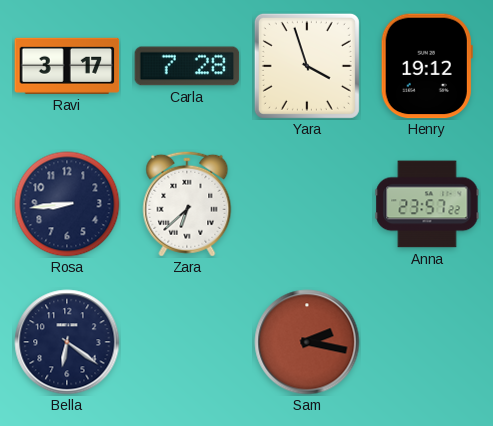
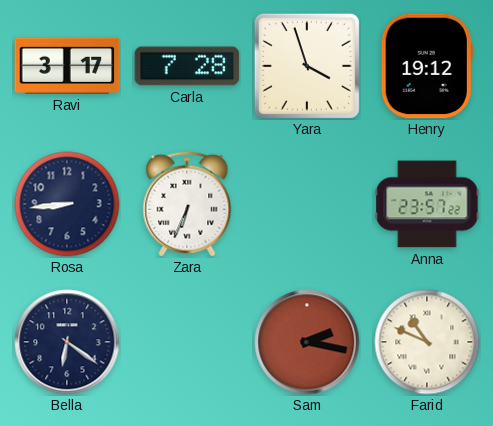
Zara: 6:38 -> 6:34
Farid: none -> 10:49
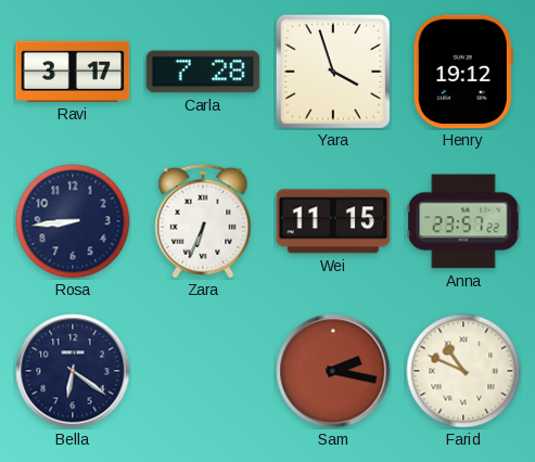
Wei: none -> 11:15
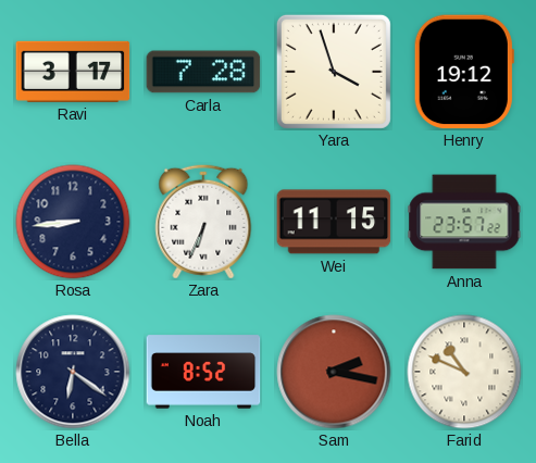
Noah: none -> 8:52
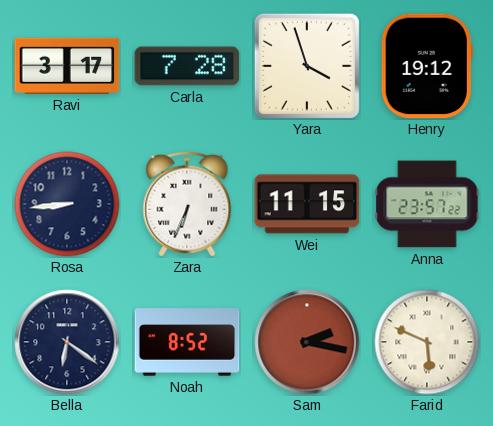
Farid: 10:49 -> 5:49
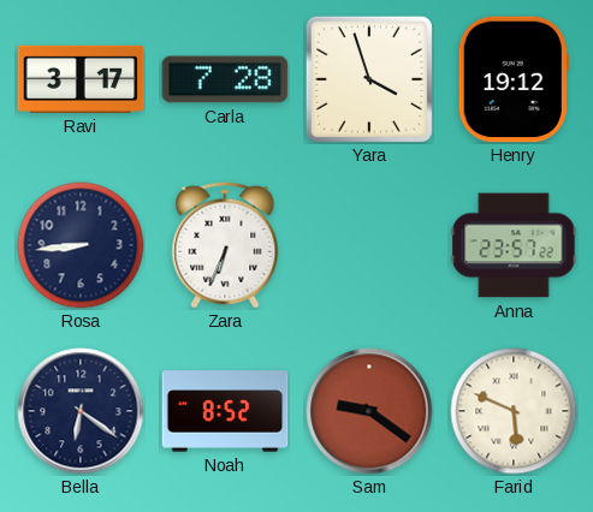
Wei: 11:15 -> none
Sam: 2:17 -> 9:21
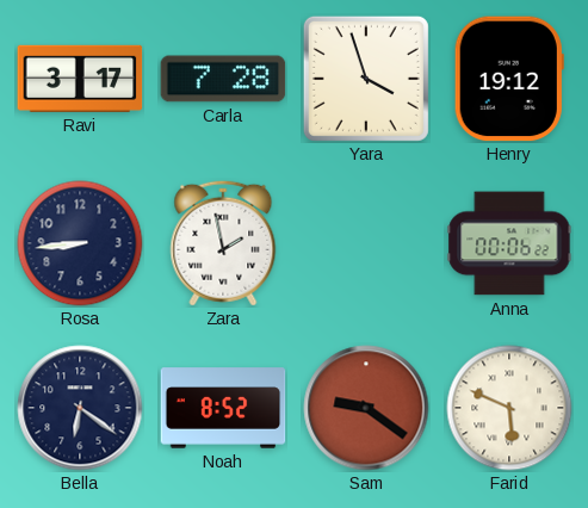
Zara: 6:34 -> 1:58
Anna: 23:57 -> 00:06
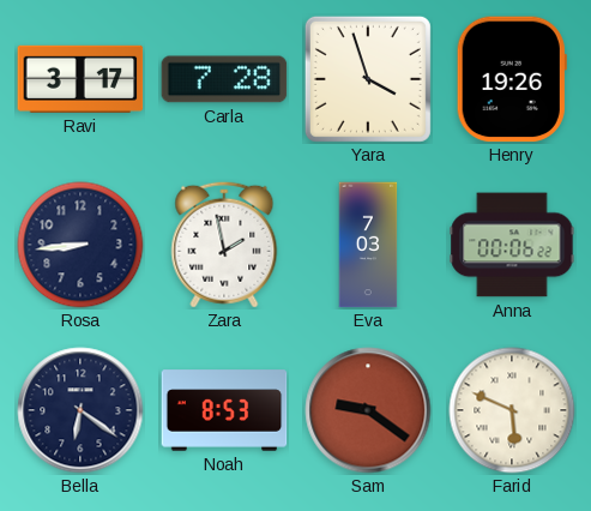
Henry: 19:12 -> 19:26
Eva: none -> 7:03
Noah: 8:52 -> 8:53
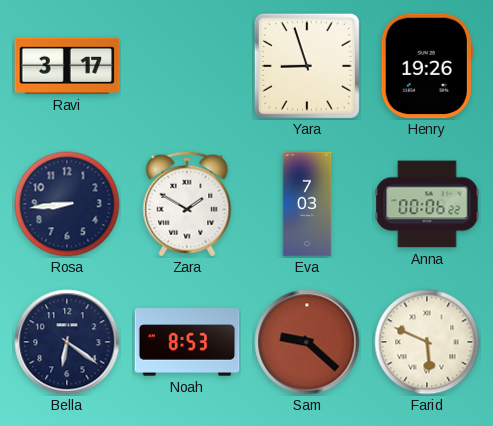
Carla: 7:28 -> none
Yara: 3:57 -> 8:57
Zara: 1:58 -> 1:50
Sam: 9:21 -> 9:22
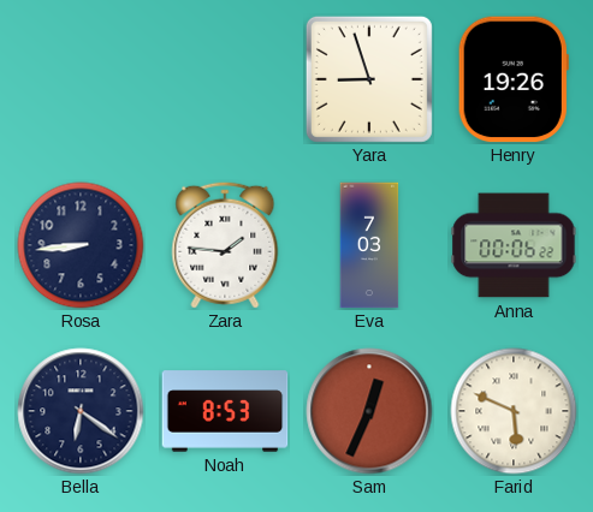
Ravi: 3:17 -> none
Zara: 1:50 -> 1:46
Sam: 9:22 -> 12:34
